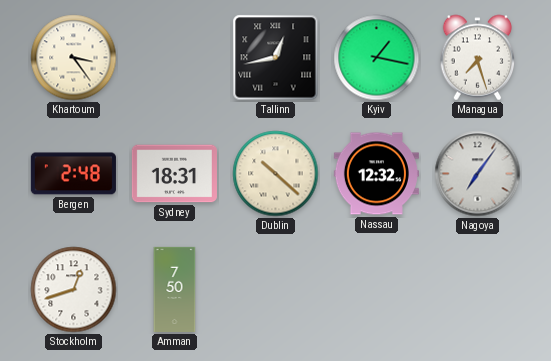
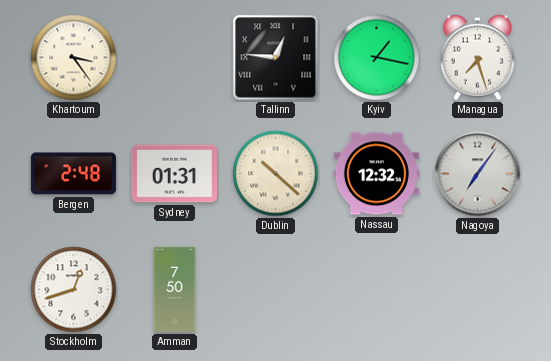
Tallinn: 12:43 -> 12:46
Sydney: 18:31 -> 01:31
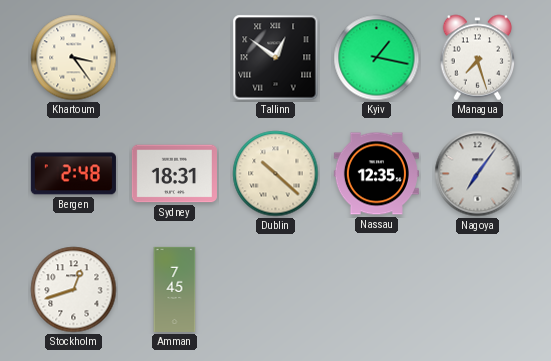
Tallinn: 12:46 -> 12:51
Sydney: 01:31 -> 18:31
Nassau: 12:32 -> 12:35
Amman: 7:50 -> 7:45
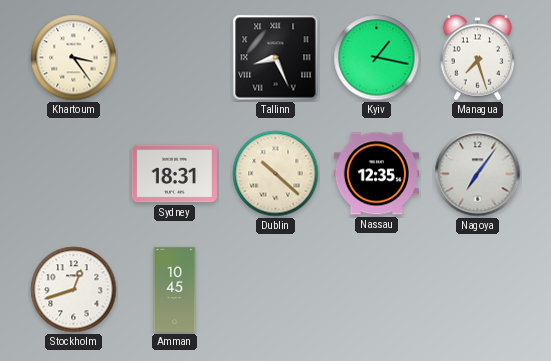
Tallinn: 12:51 -> 8:26
Bergen: 2:48 -> none
Amman: 7:45 -> 10:45
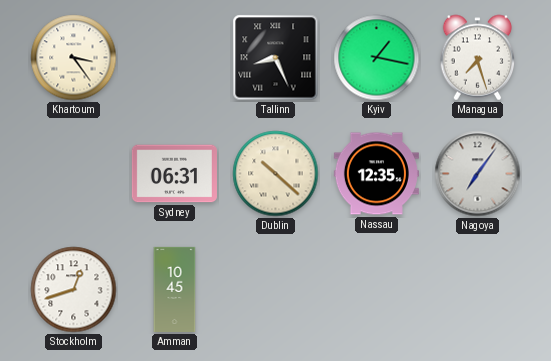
Sydney: 18:31 -> 06:31
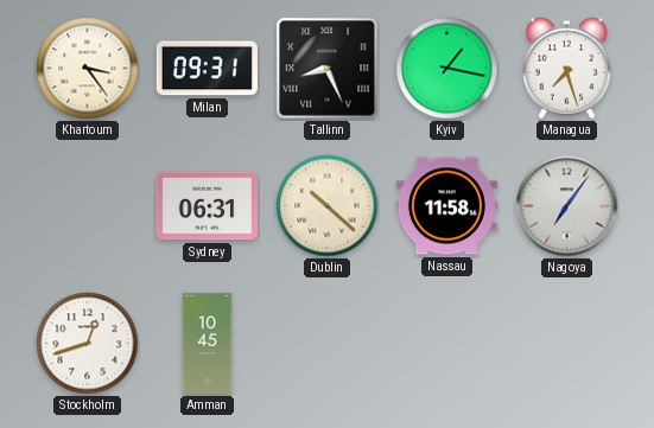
Milan: none -> 09:31
Nassau: 12:35 -> 11:58
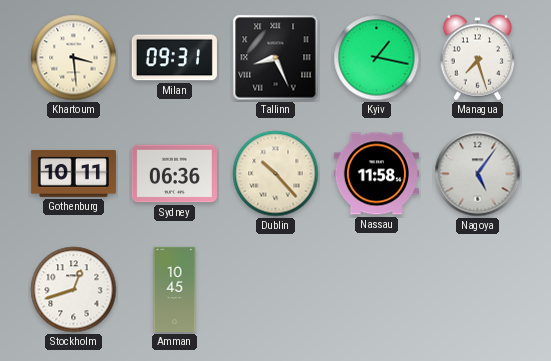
Khartoum: 3:24 -> 3:29
Gothenburg: none -> 10:11
Sydney: 06:31 -> 06:36
Dublin: 10:22 -> 10:23
Nagoya: 7:06 -> 5:06
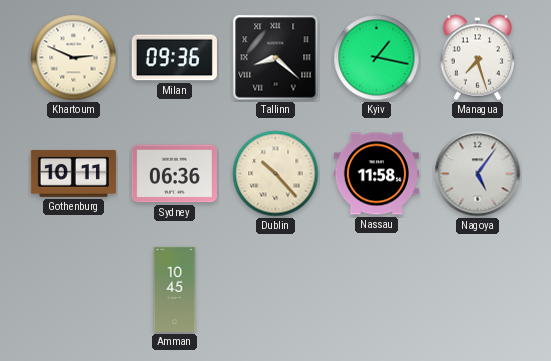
Khartoum: 3:29 -> 2:49
Milan: 09:31 -> 09:36
Tallinn: 8:26 -> 8:22
Stockholm: 12:42 -> none
